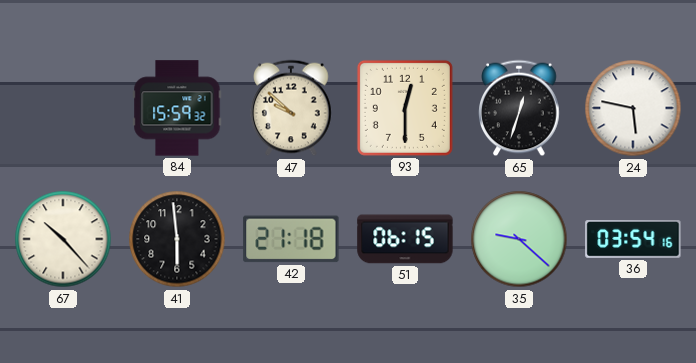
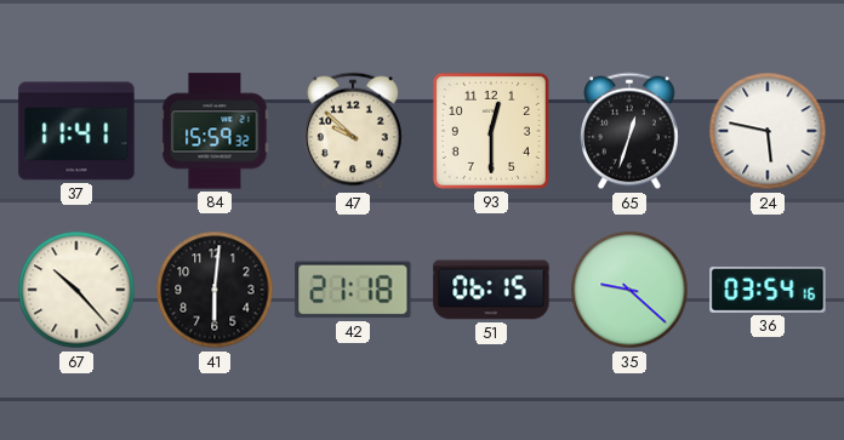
37: none -> 11:41
41: 5:59 -> 6:01
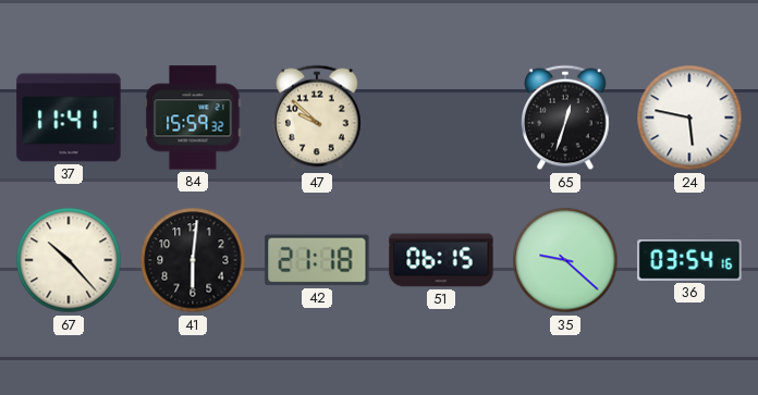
93: 12:30 -> none
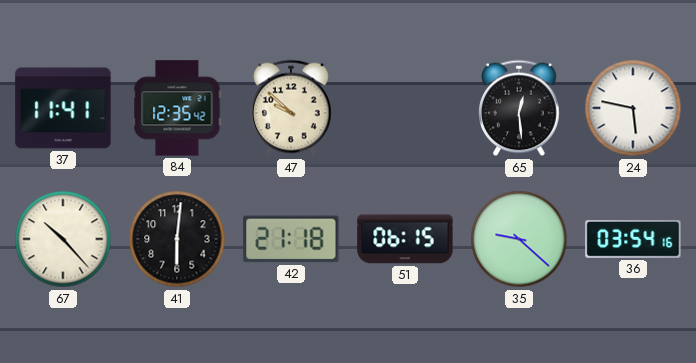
84: 15:59 -> 12:35
65: 12:33 -> 12:29
